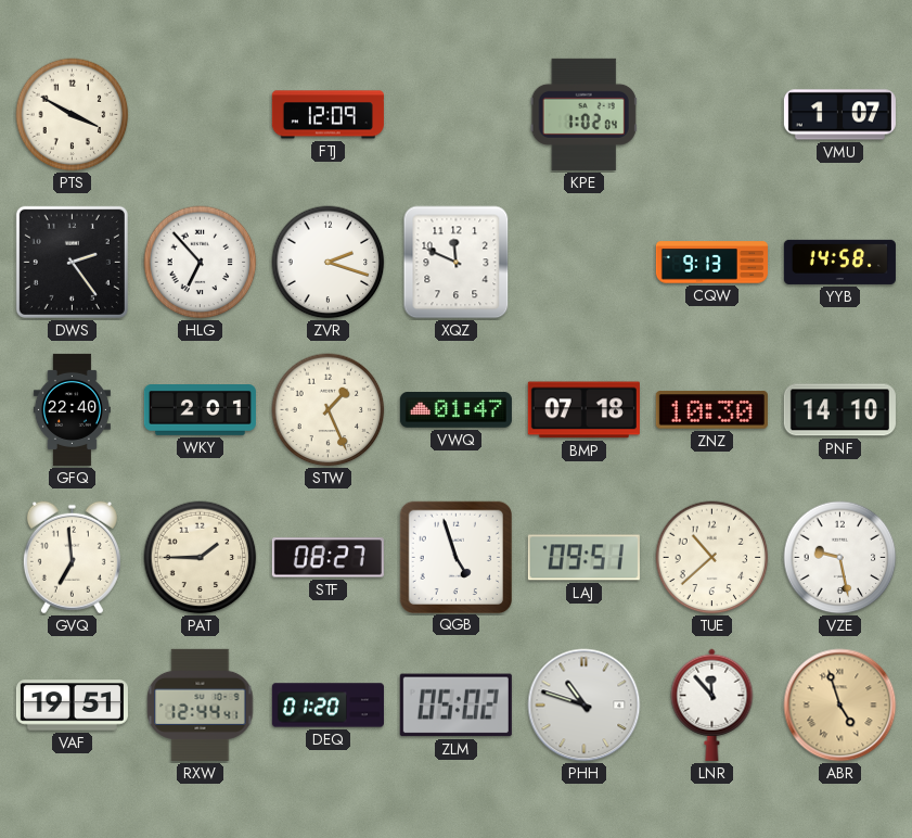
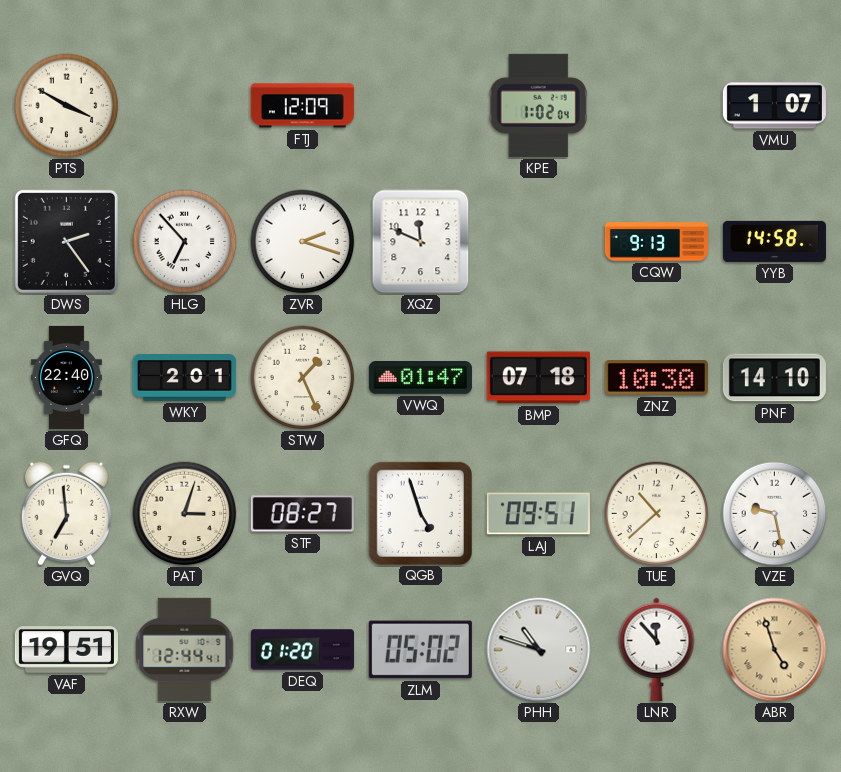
PAT: 1:45 -> 3:03
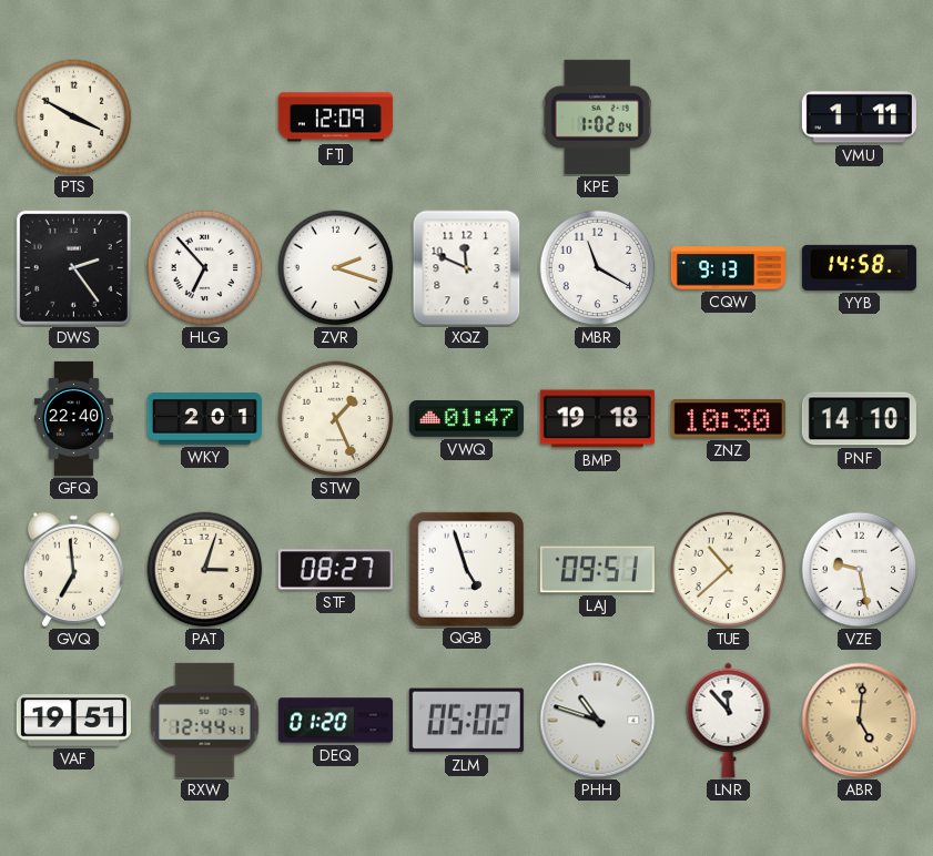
VMU: 1:07 -> 1:11
MBR: none -> 11:20
BMP: 07:18 -> 19:18
ABR: 4:57 -> 5:01
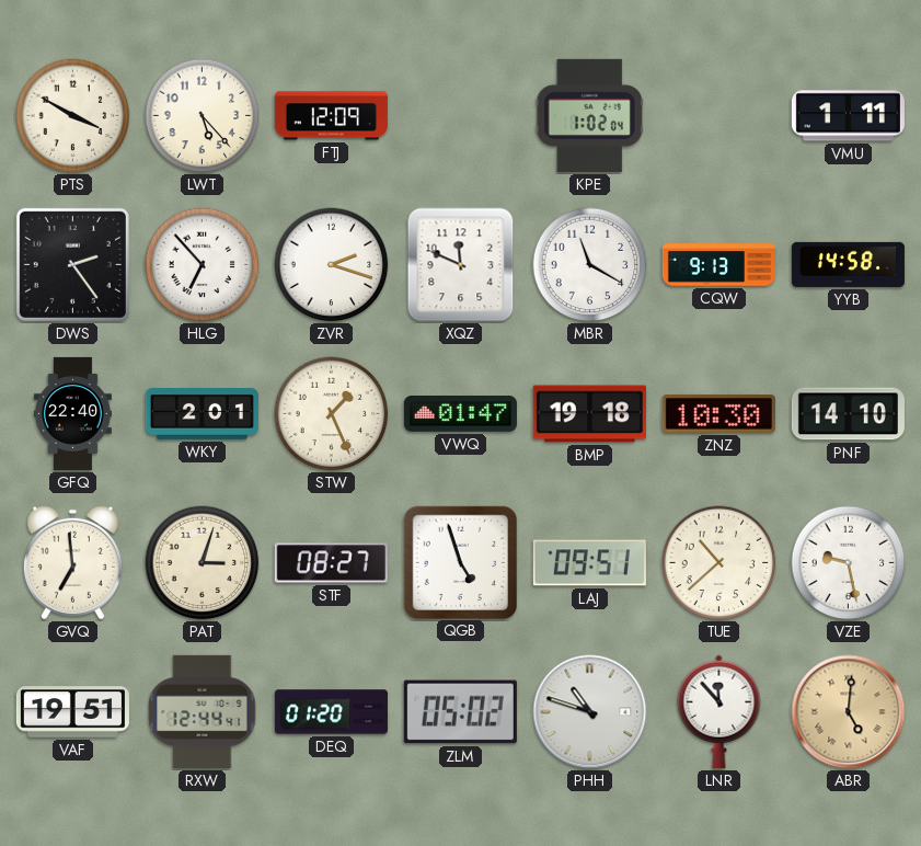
LWT: none -> 5:23
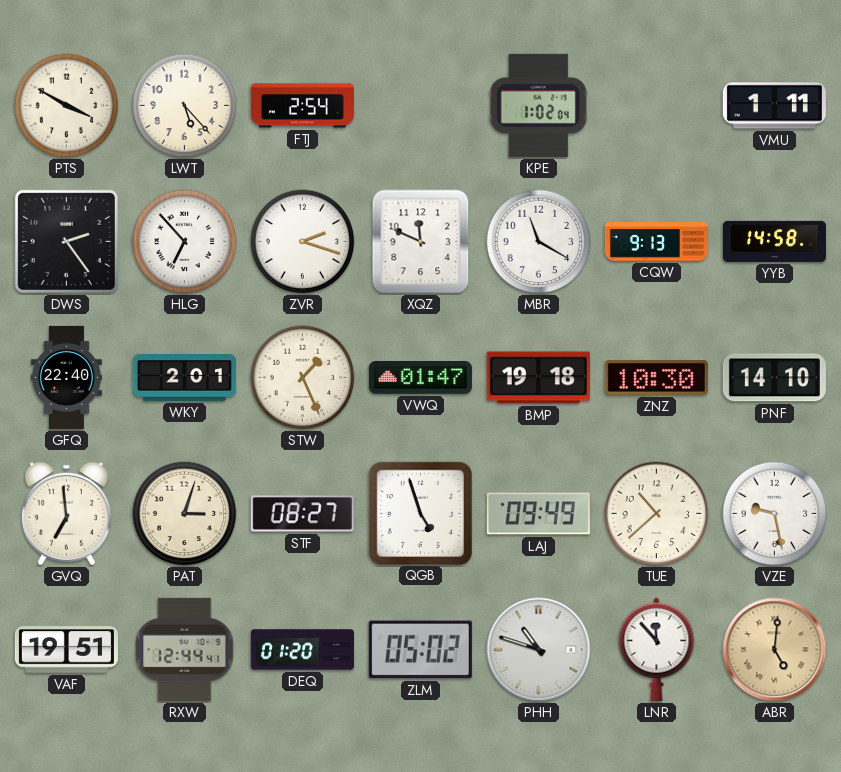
FTJ: 12:09 -> 2:54
LAJ: 09:51 -> 09:49
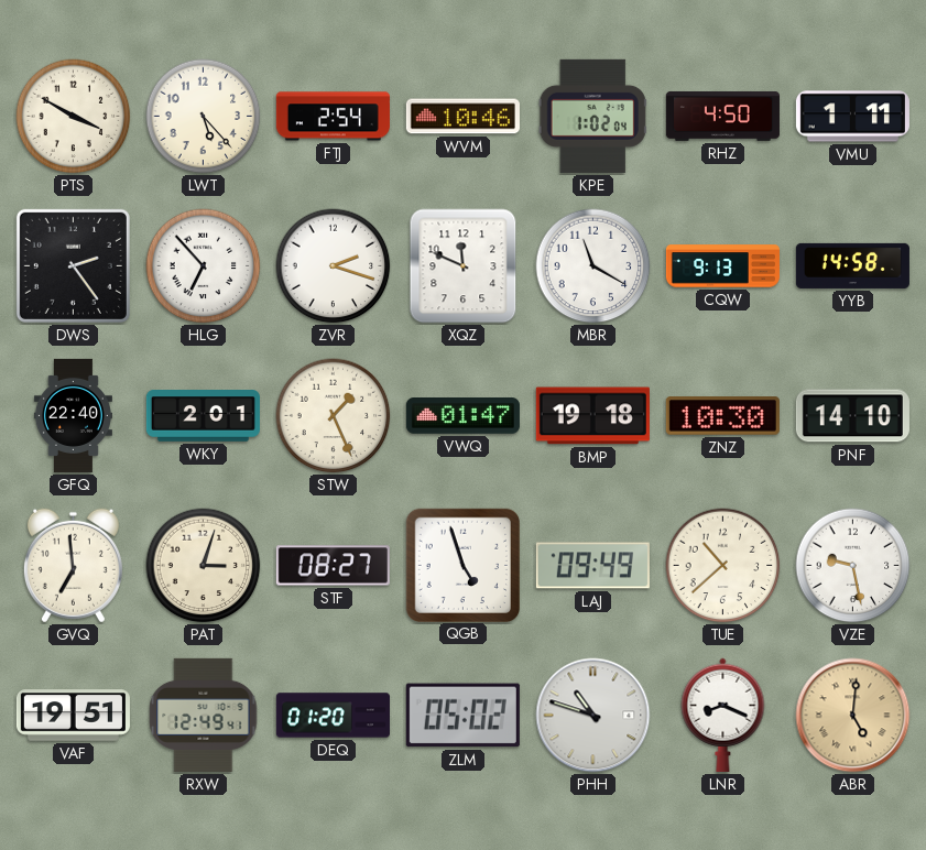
WVM: none -> 10:46
RHZ: none -> 4:50
RXW: 12:44 -> 12:49
LNR: 11:53 -> 8:19
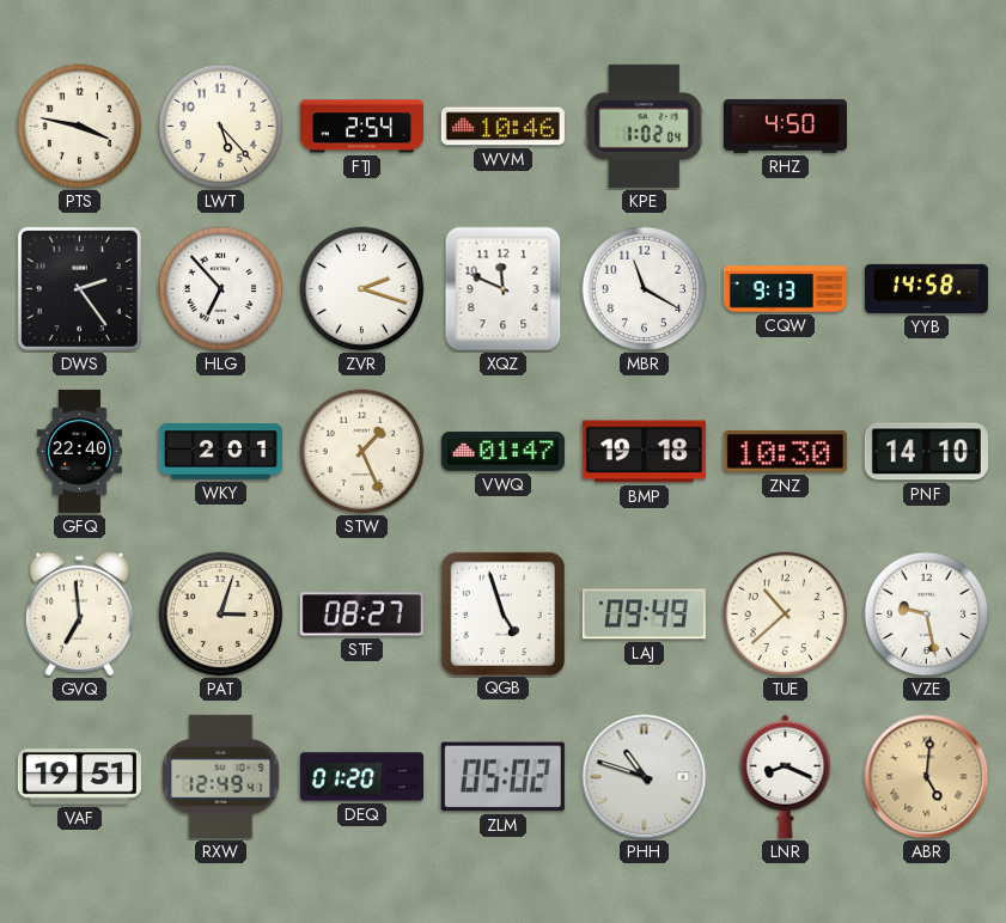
PTS: 3:50 -> 3:47
VMU: 1:11 -> none
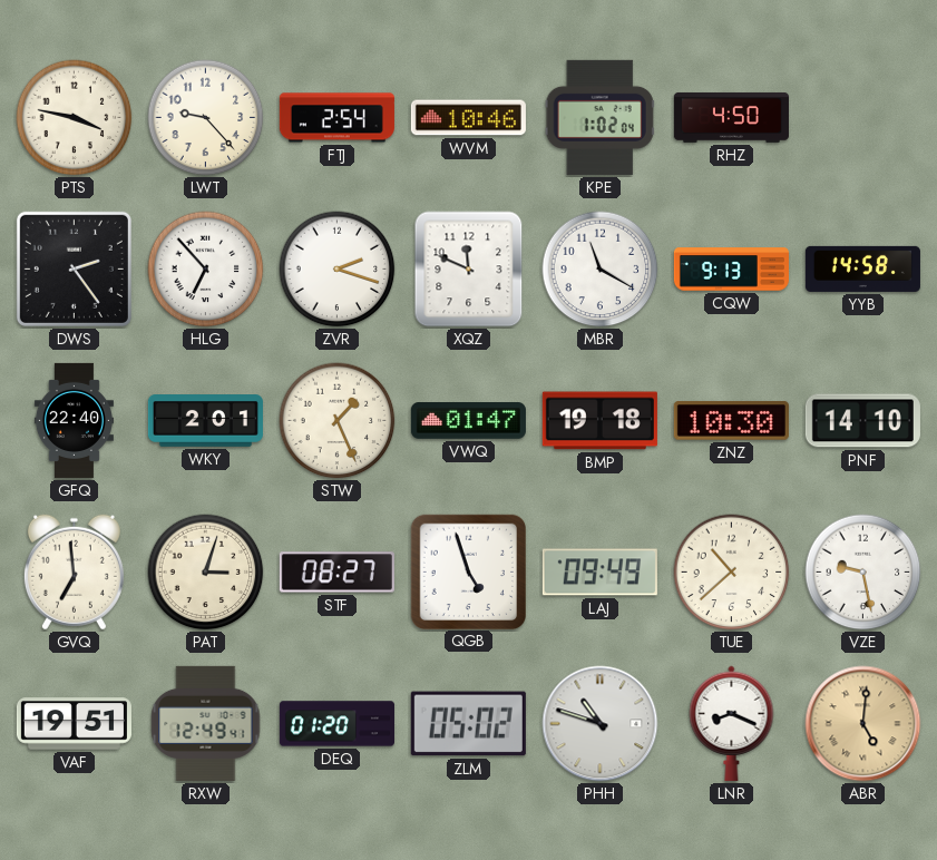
LWT: 5:23 -> 9:23
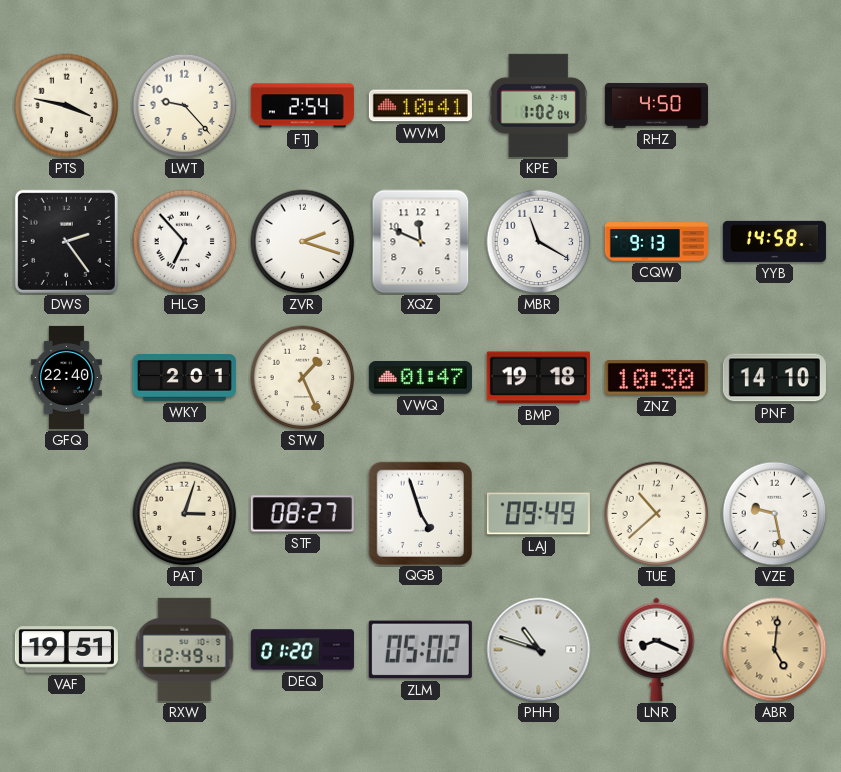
WVM: 10:46 -> 10:41
GVQ: 6:59 -> none
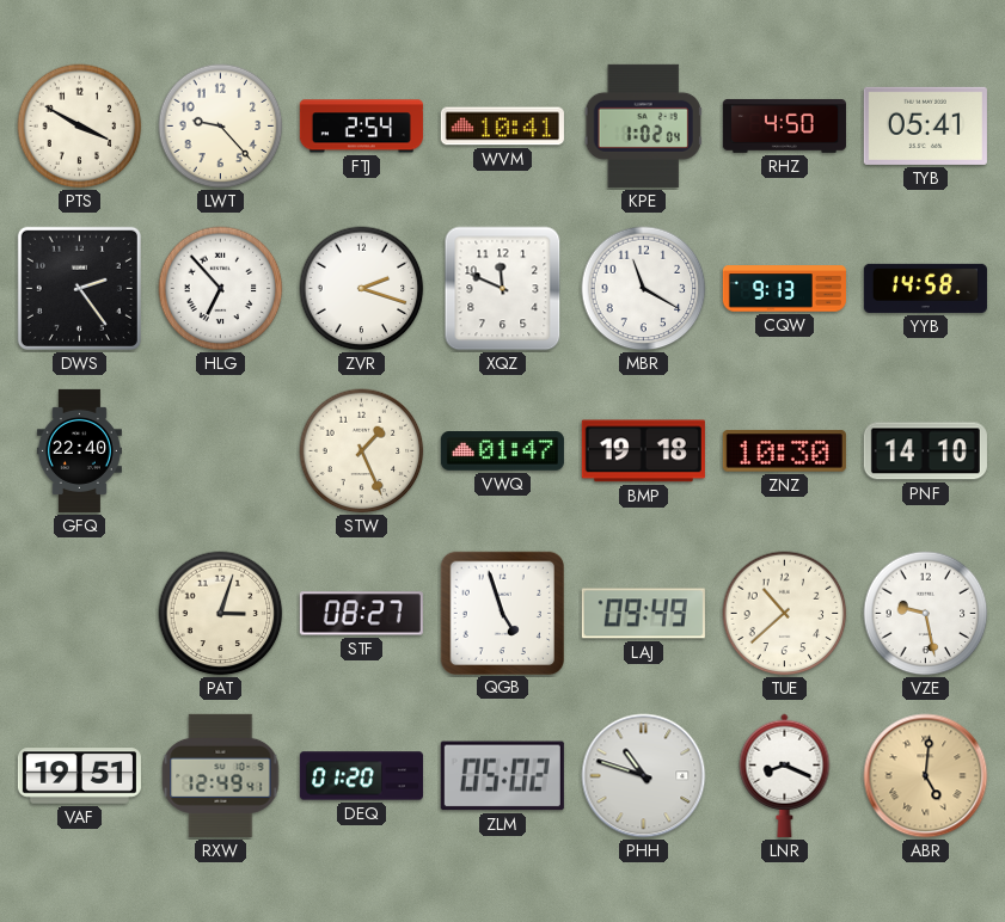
PTS: 3:47 -> 3:50
TYB: none -> 05:41
WKY: 2:01 -> none
